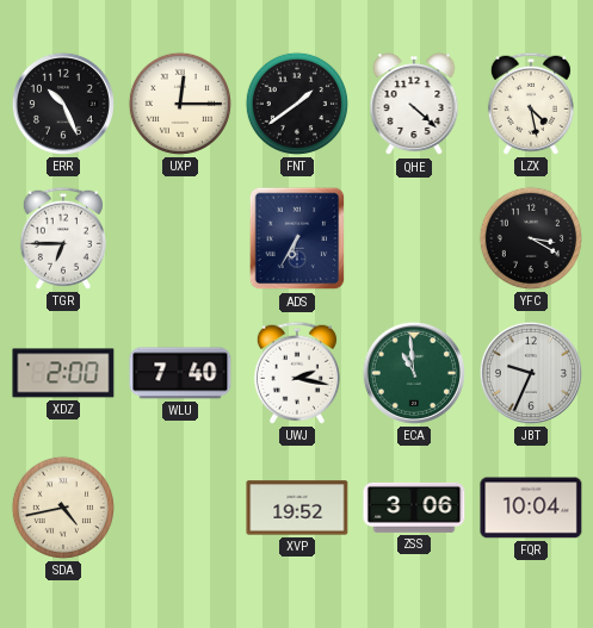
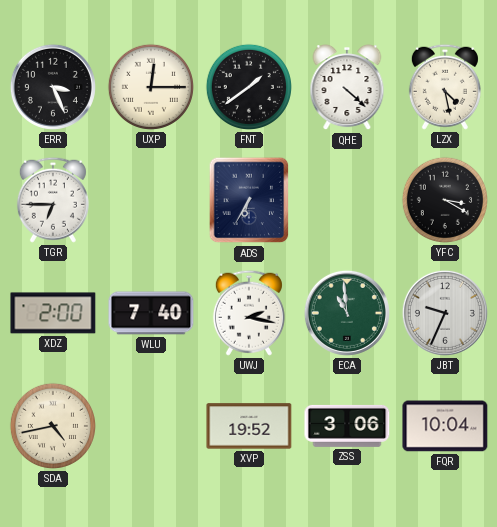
ERR: 10:26 -> 3:26
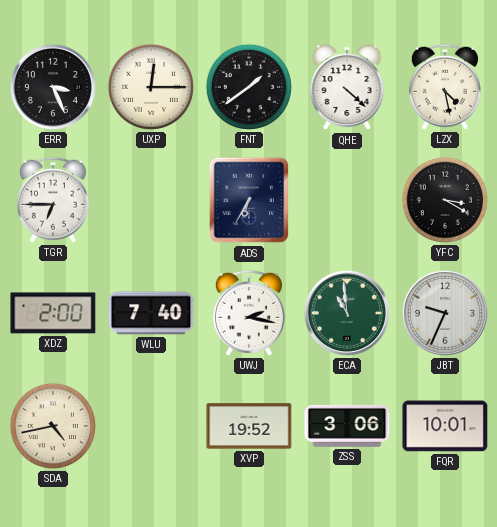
FQR: 10:04 -> 10:01
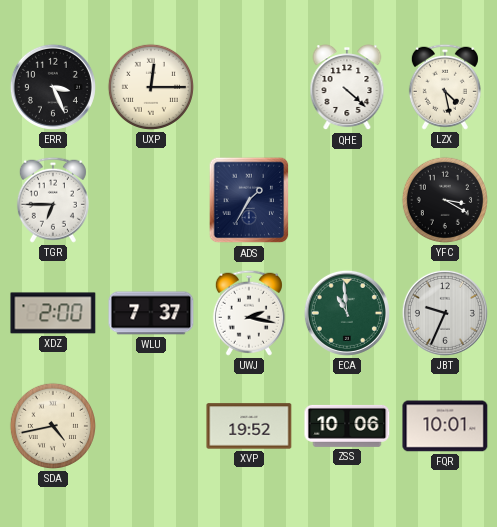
FNT: 1:39 -> none
ADS: 6:35 -> 1:35
WLU: 7:40 -> 7:37
ZSS: 3:06 -> 10:06
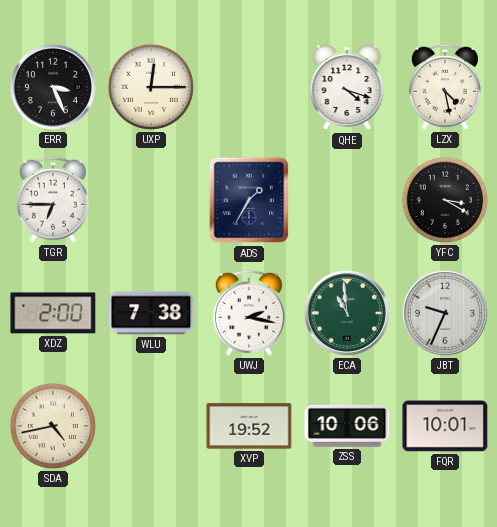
QHE: 4:22 -> 4:18
WLU: 7:37 -> 7:38
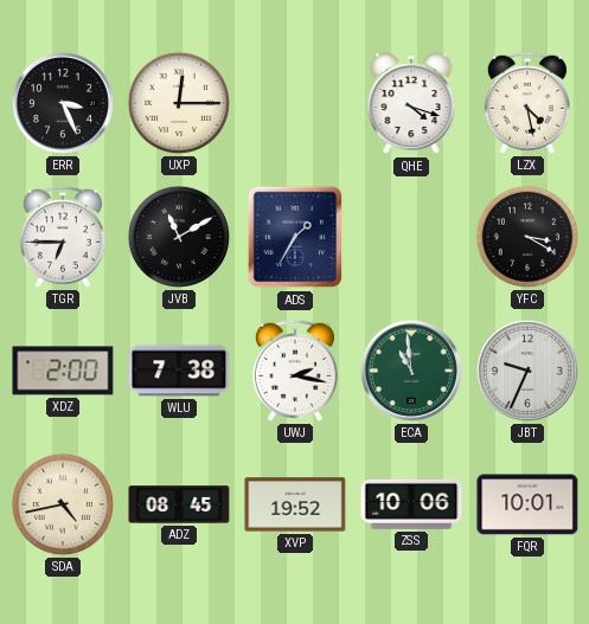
JVB: none -> 11:10
ADZ: none -> 08:45
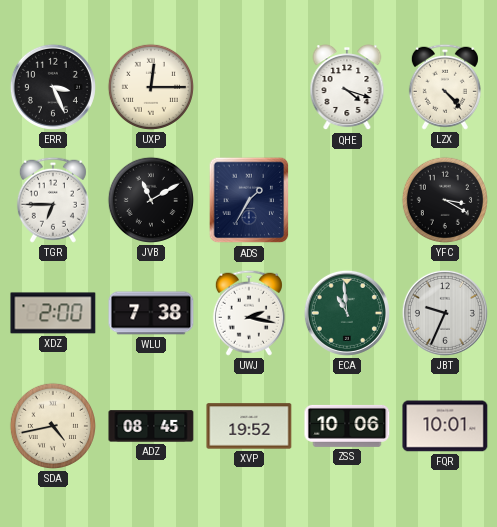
LZX: 4:28 -> 4:23
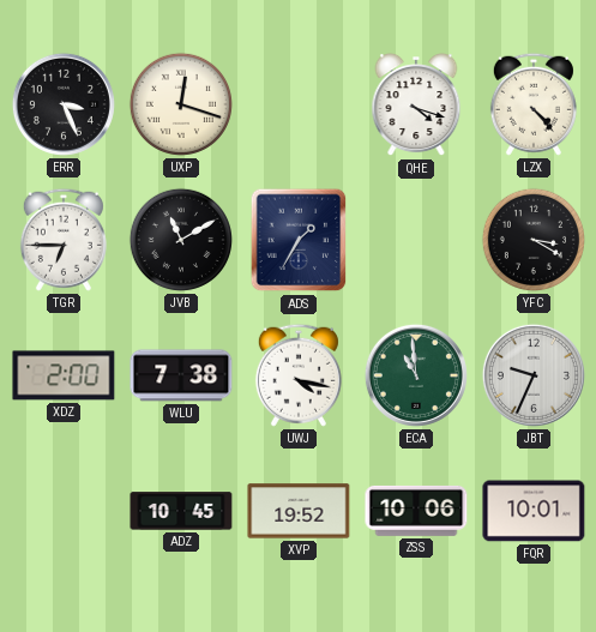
UXP: 12:15 -> 12:18
UWJ: 2:17 -> 4:17
SDA: 4:43 -> none
ADZ: 08:45 -> 10:45
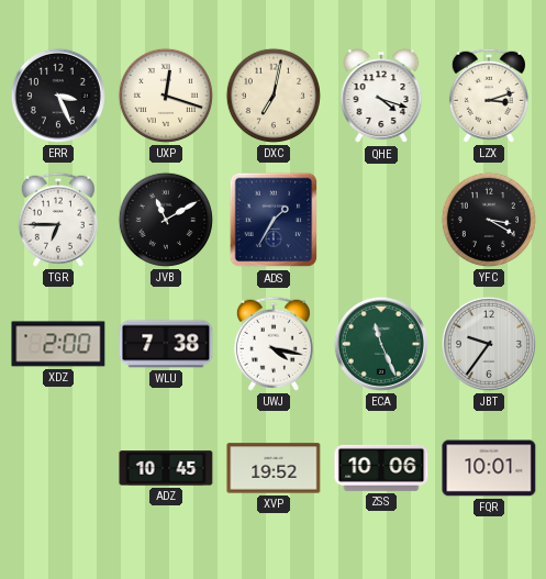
DXC: none -> 7:02
LZX: 4:23 -> 3:12
ECA: 10:59 -> 11:26
JBT: 9:34 -> 9:36
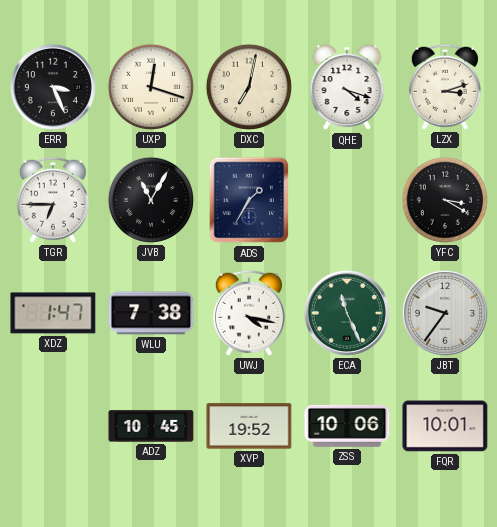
JVB: 11:10 -> 11:05
XDZ: 2:00 -> 1:47
